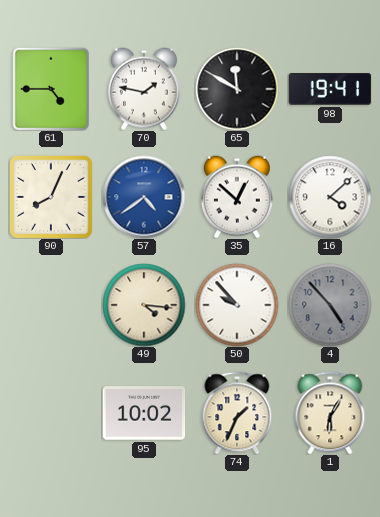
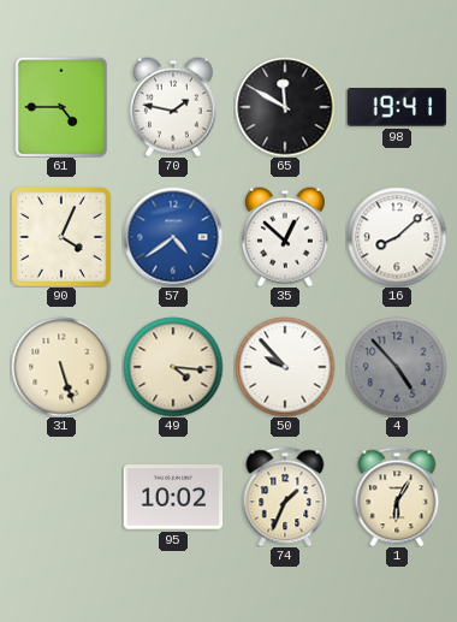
90: 8:04 -> 4:04
16: 4:08 -> 8:08
31: none -> 5:27
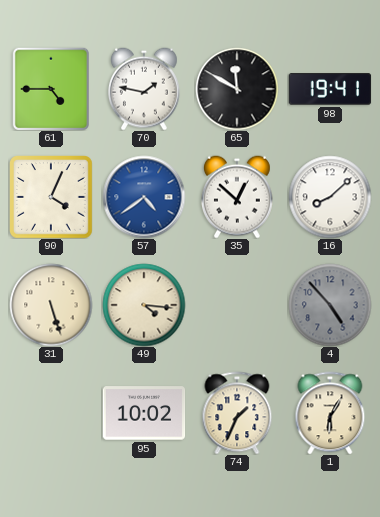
50: 9:53 -> none
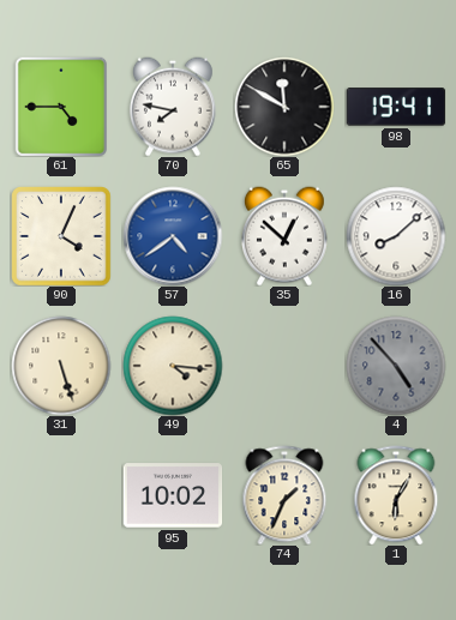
70: 1:47 -> 7:47
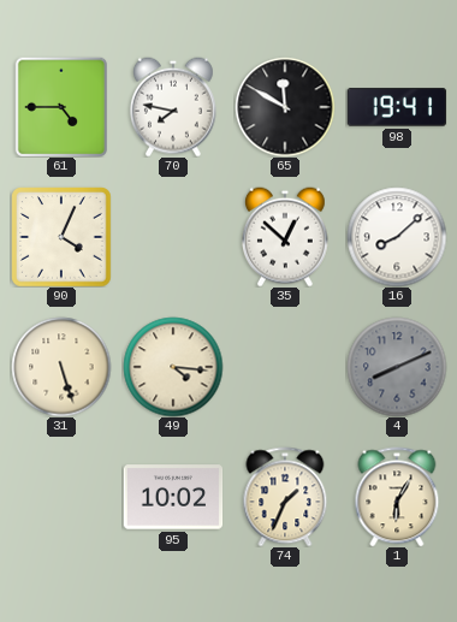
57: 4:39 -> none
4: 4:53 -> 8:11
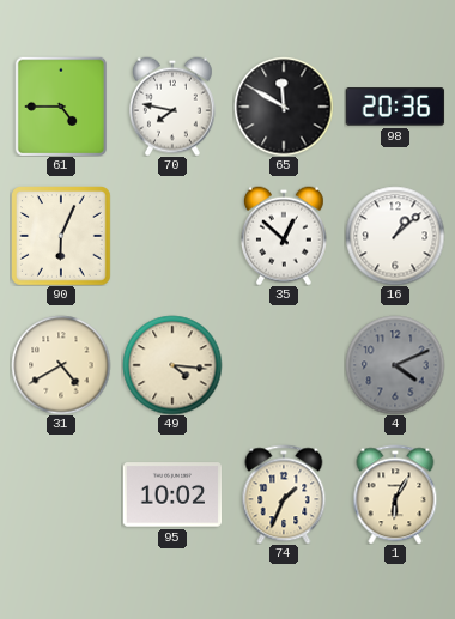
98: 19:41 -> 20:36
90: 4:04 -> 6:04
16: 8:08 -> 1:08
31: 5:27 -> 4:40
4: 8:11 -> 4:11
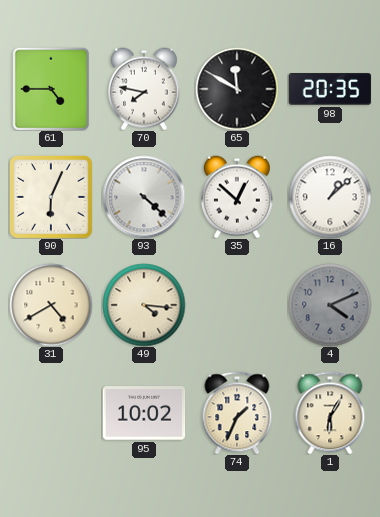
98: 20:36 -> 20:35
93: none -> 4:22
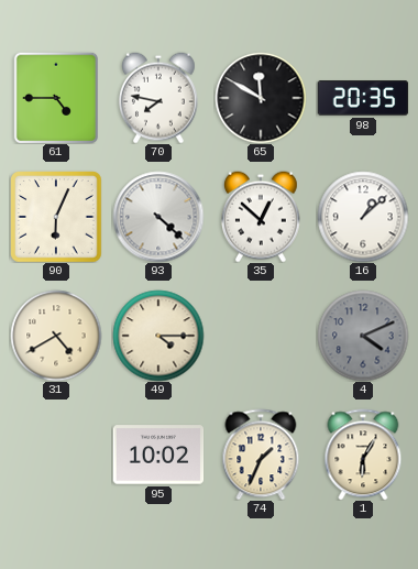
49: 4:16 -> 4:15
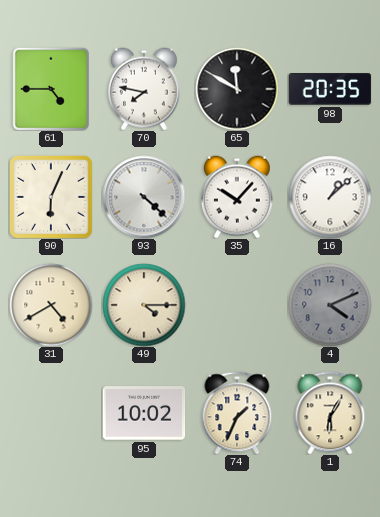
35: 12:52 -> 10:07
